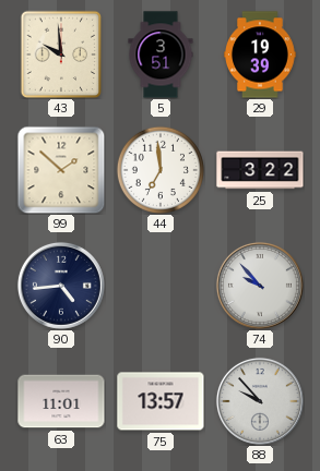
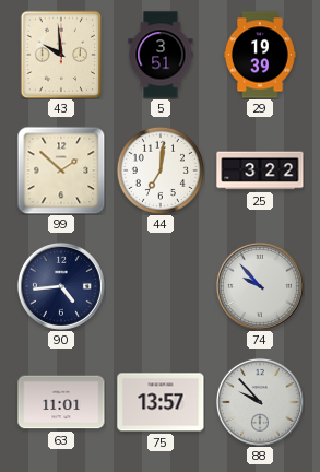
44: 6:59 -> 7:01
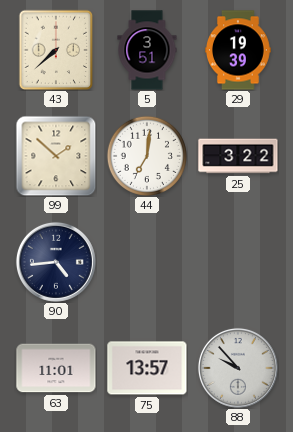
43: 9:59 -> 7:38
74: 9:53 -> none
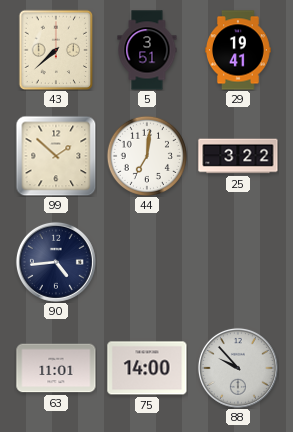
29: 19:39 -> 19:41
75: 13:57 -> 14:00
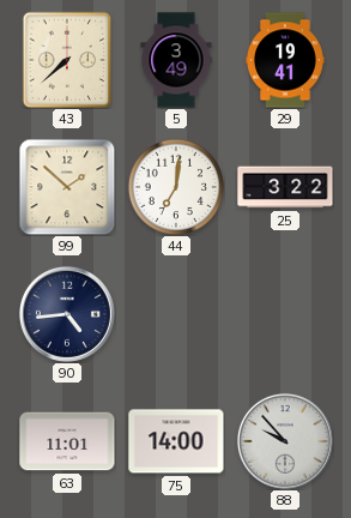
5: 3:51 -> 3:49
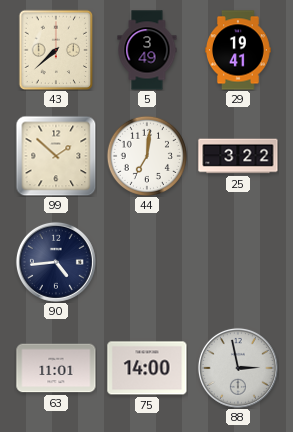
88: 9:53 -> 2:58
